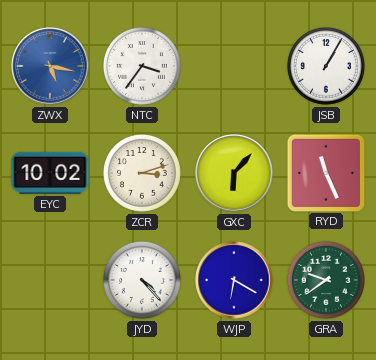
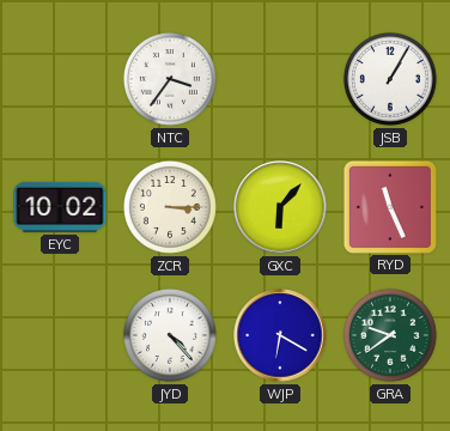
ZWX: 5:17 -> none
ZCR: 3:12 -> 3:15
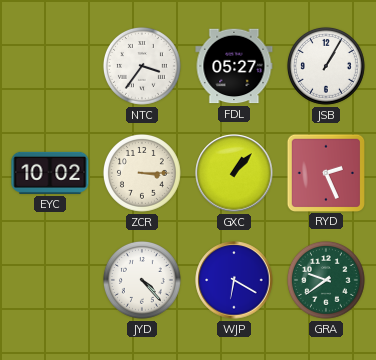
FDL: none -> 05:27
GXC: 6:07 -> 1:07
RYD: 11:26 -> 2:26
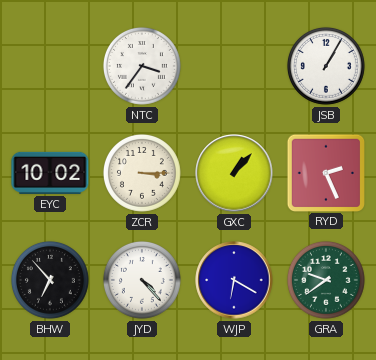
FDL: 05:27 -> none
BHW: none -> 6:53
